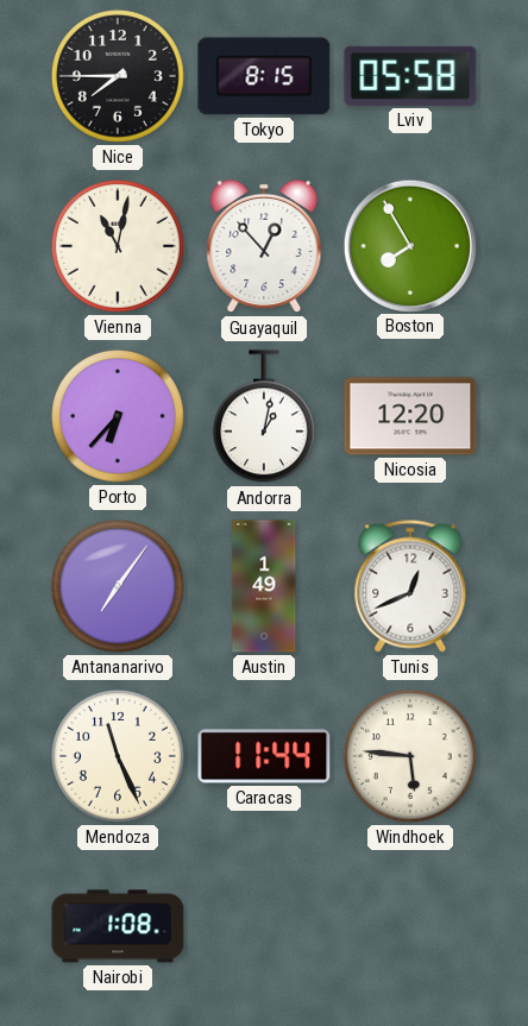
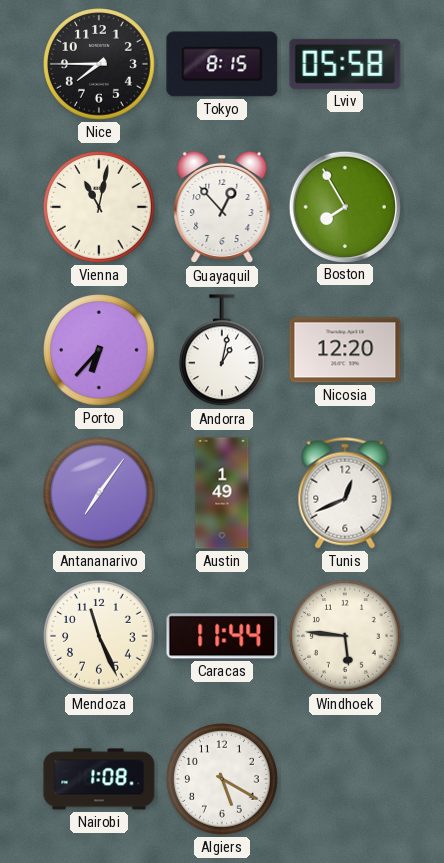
Algiers: none -> 5:20
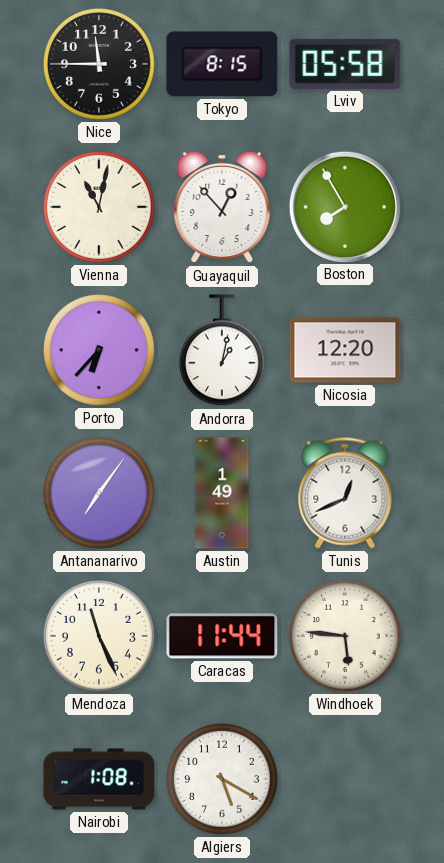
Nice: 7:45 -> 11:45
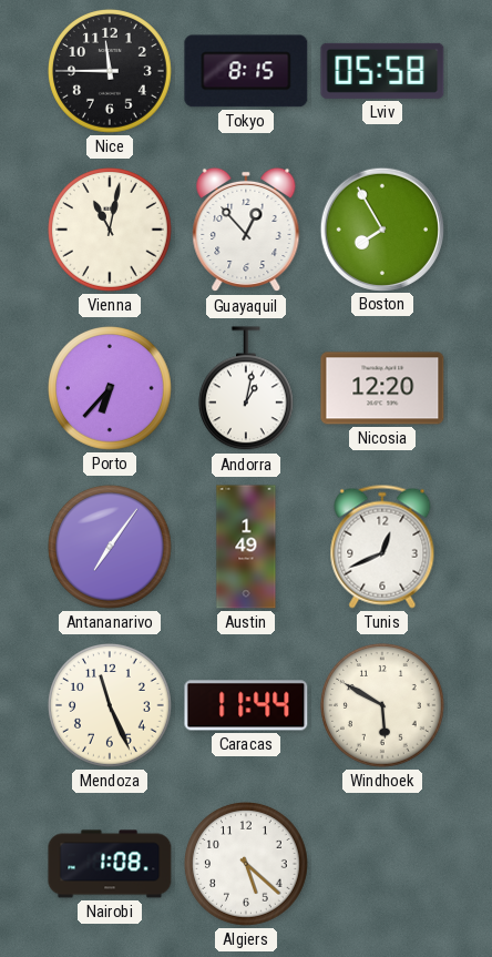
Windhoek: 5:46 -> 5:50
Algiers: 5:20 -> 5:22
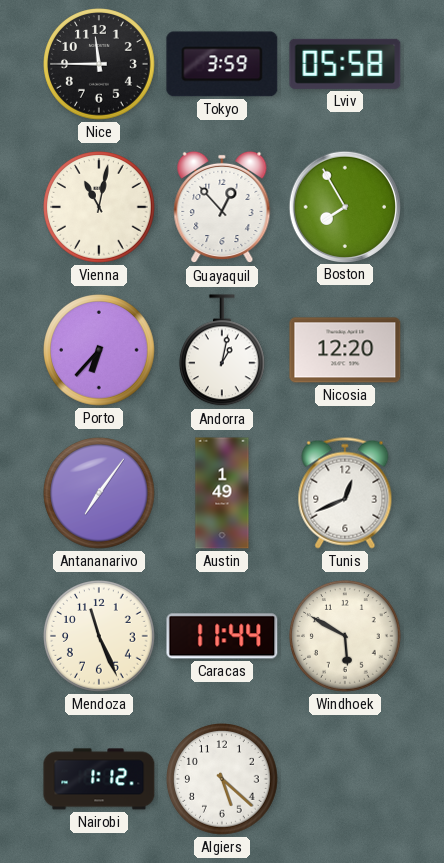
Tokyo: 8:15 -> 3:59
Nairobi: 1:08 -> 1:12
